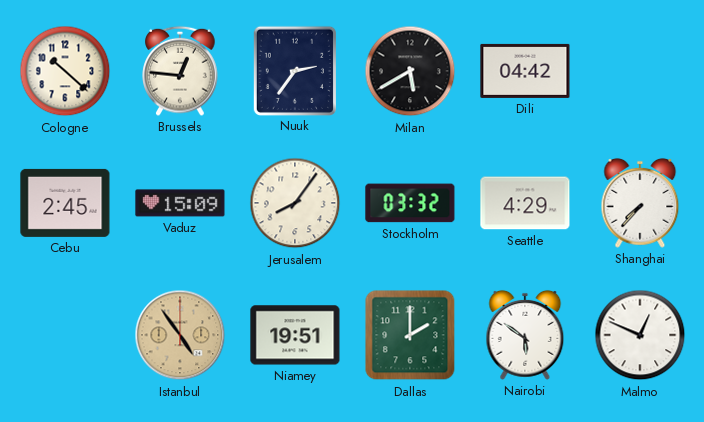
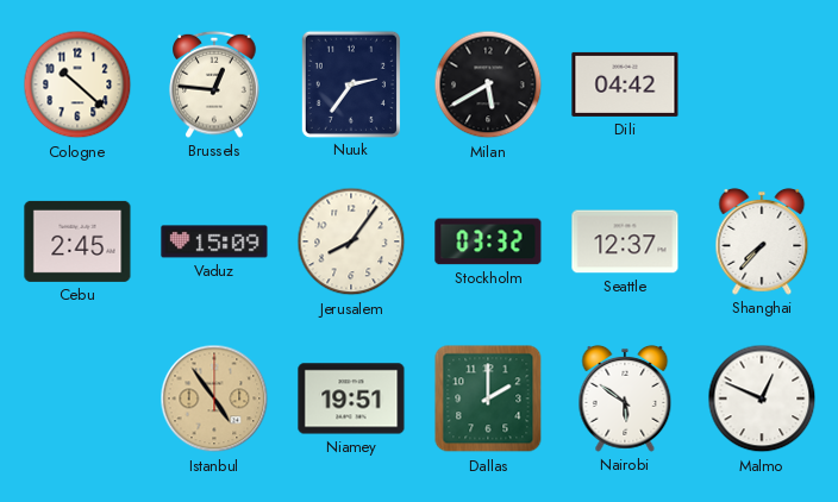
Seattle: 4:29 -> 12:37
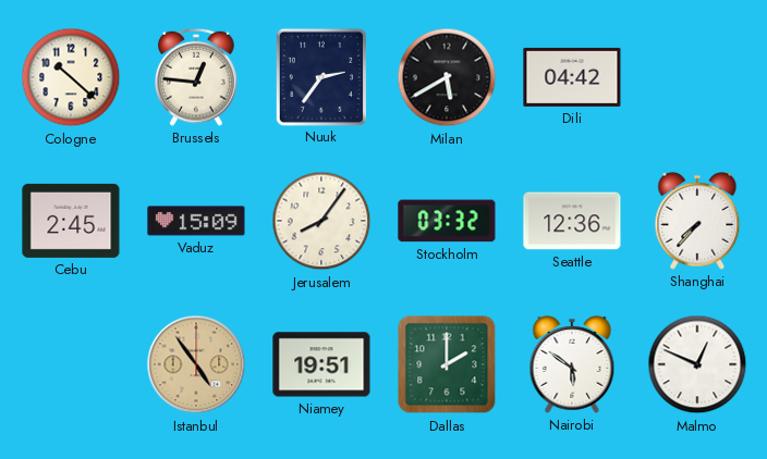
Seattle: 12:37 -> 12:36
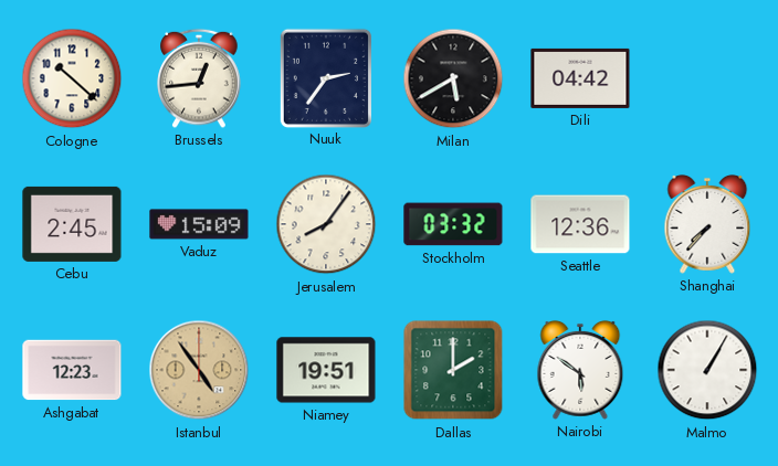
Brussels: 12:46 -> 12:44
Ashgabat: none -> 12:23
Malmo: 12:49 -> 1:05
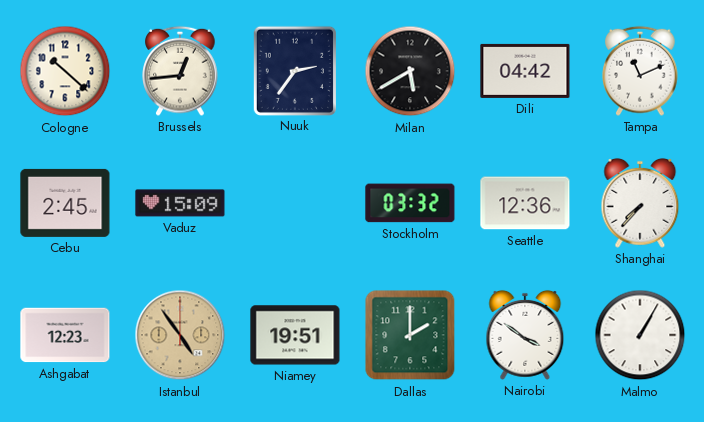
Tampa: none -> 11:11
Jerusalem: 8:06 -> none
Nairobi: 5:51 -> 3:51
